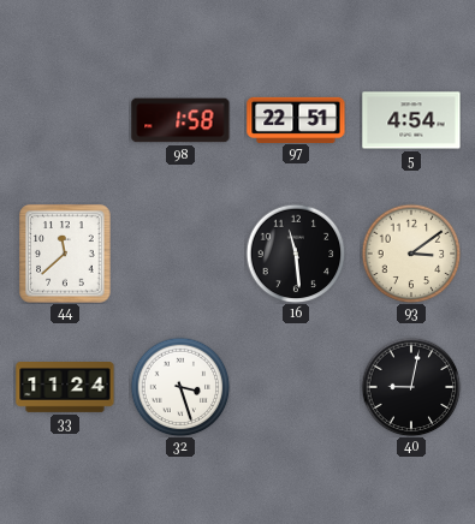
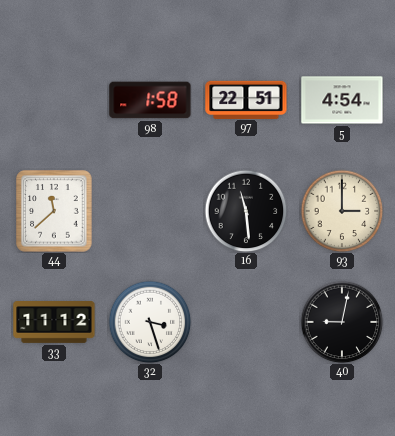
93: 3:09 -> 3:00
33: 11:24 -> 11:12
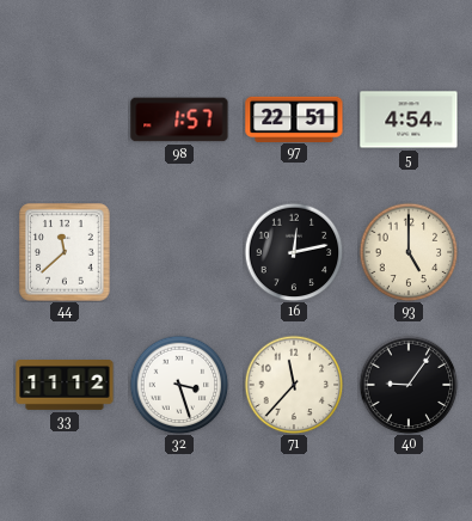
98: 1:58 -> 1:57
16: 11:29 -> 12:13
93: 3:00 -> 5:00
71: none -> 11:37
40: 9:02 -> 9:06
